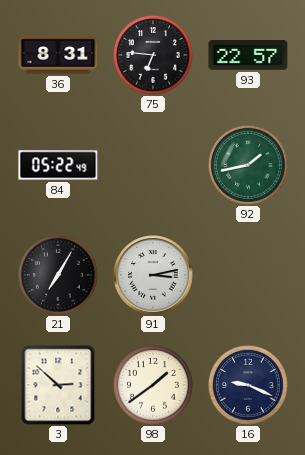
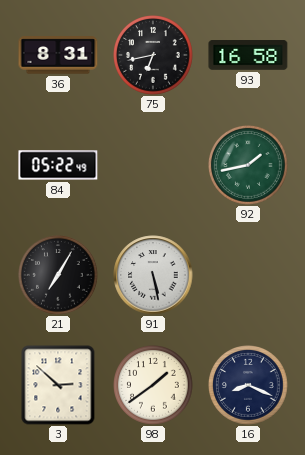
75: 6:46 -> 6:43
93: 22:57 -> 16:58
91: 3:13 -> 5:28
16: 9:19 -> 8:19
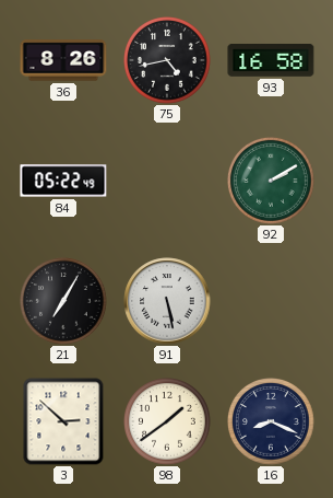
36: 8:31 -> 8:26
75: 6:43 -> 4:43
92: 1:43 -> 2:10
